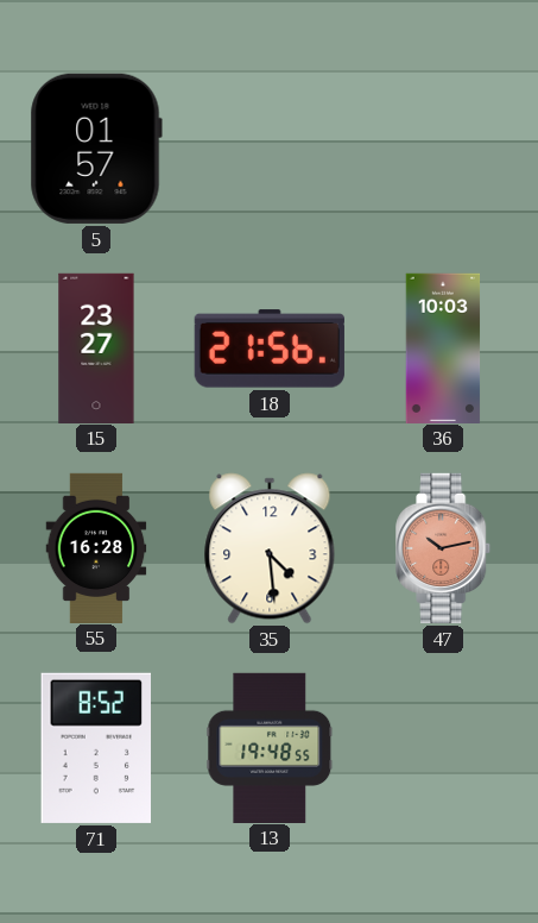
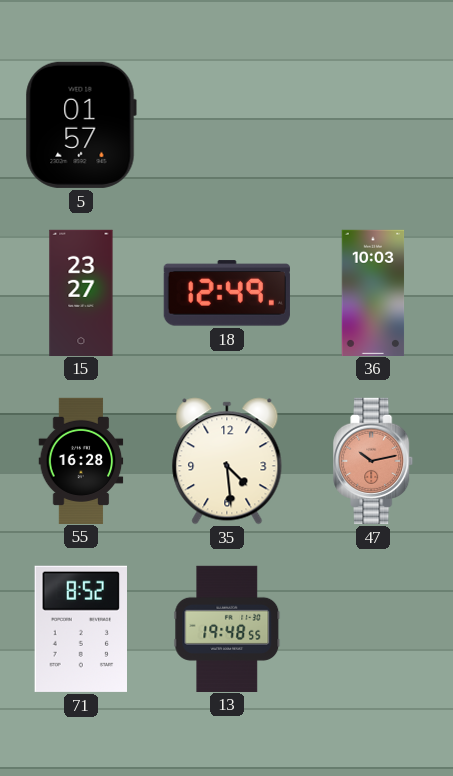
18: 21:56 -> 12:49
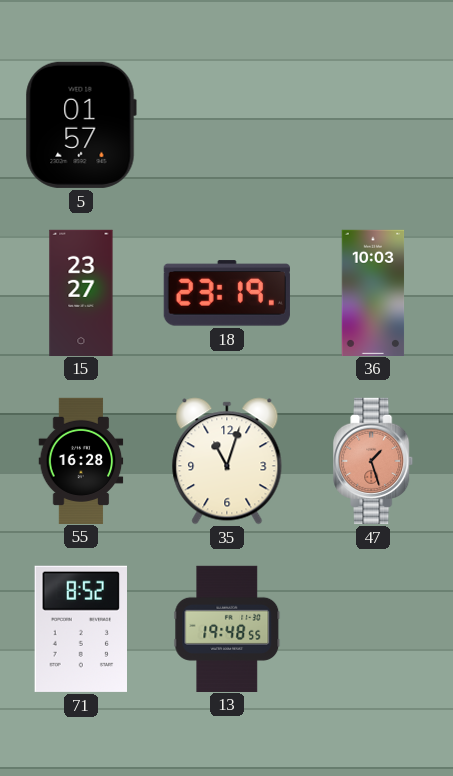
18: 12:49 -> 23:19
35: 4:29 -> 11:03
47: 10:13 -> 1:27
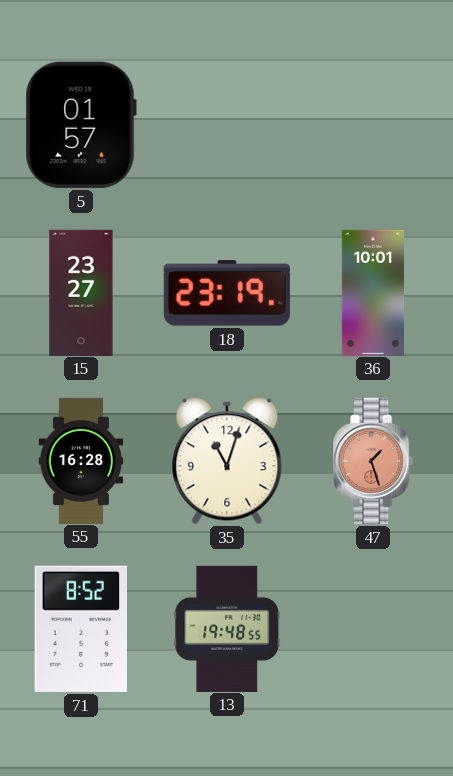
36: 10:03 -> 10:01
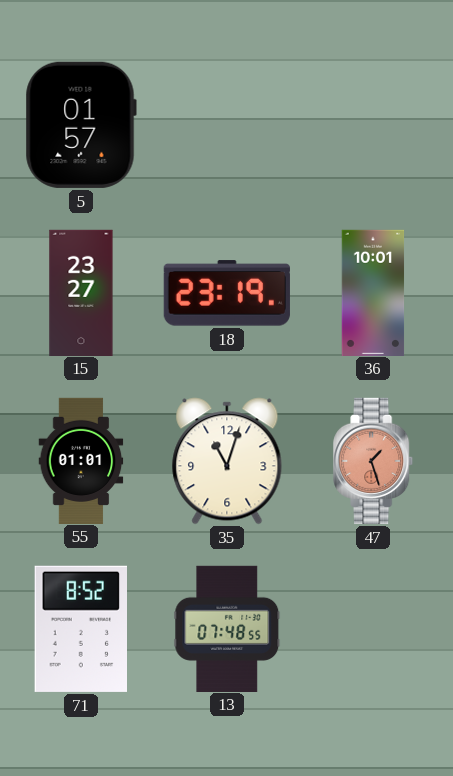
55: 16:28 -> 01:01
13: 19:48 -> 07:48
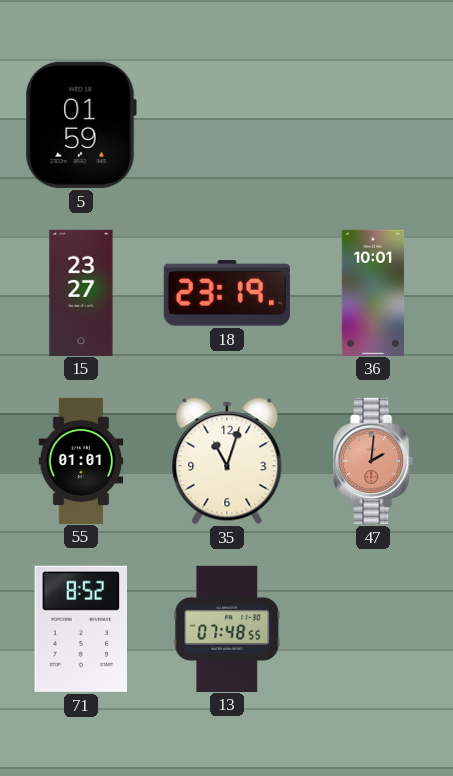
5: 01:57 -> 01:59
47: 1:27 -> 2:01
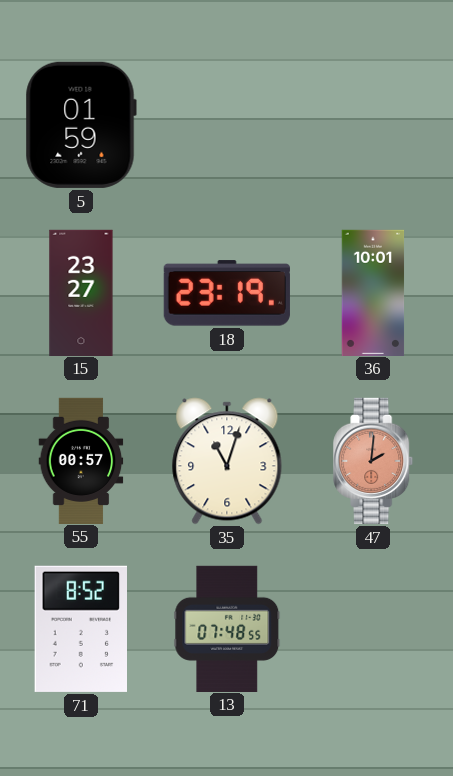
55: 01:01 -> 00:57
